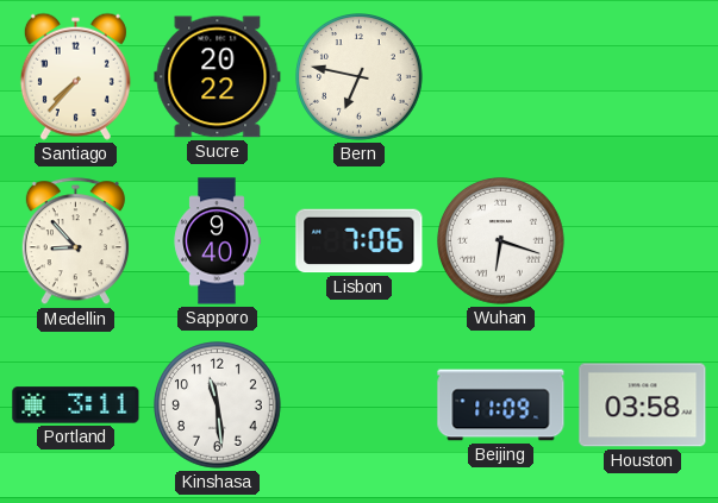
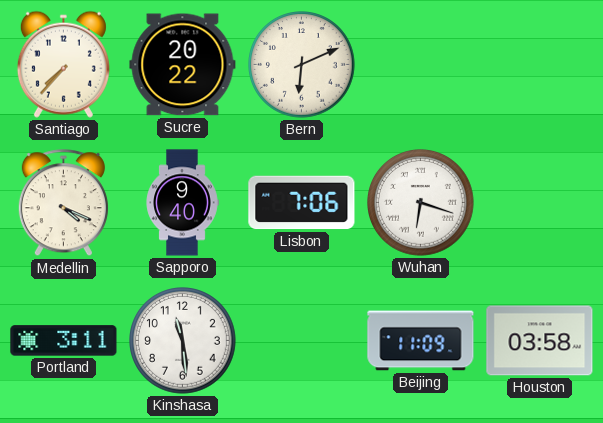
Bern: 6:47 -> 6:11
Medellin: 8:53 -> 4:19
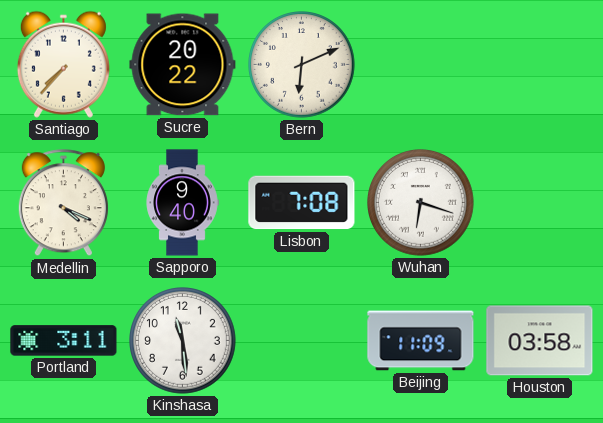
Lisbon: 7:06 -> 7:08
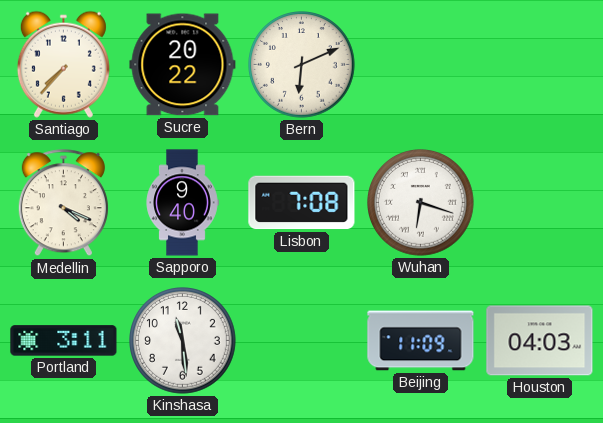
Houston: 03:58 -> 04:03
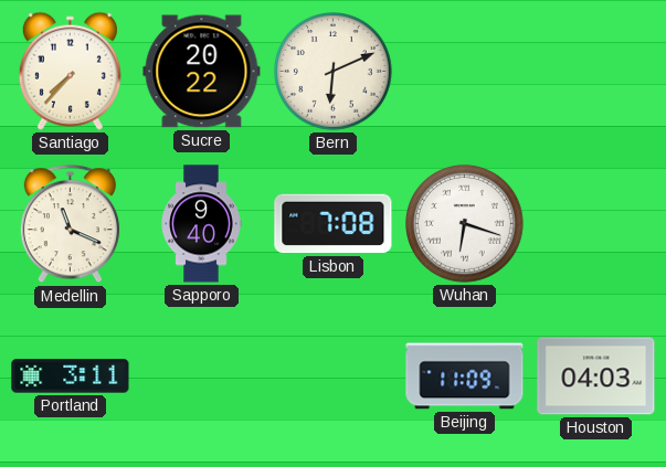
Medellin: 4:19 -> 11:19
Kinshasa: 11:29 -> none
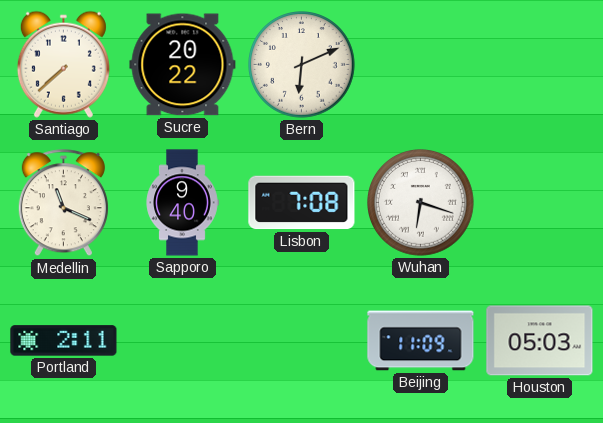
Santiago: 7:37 -> 7:38
Portland: 3:11 -> 2:11
Houston: 04:03 -> 05:03
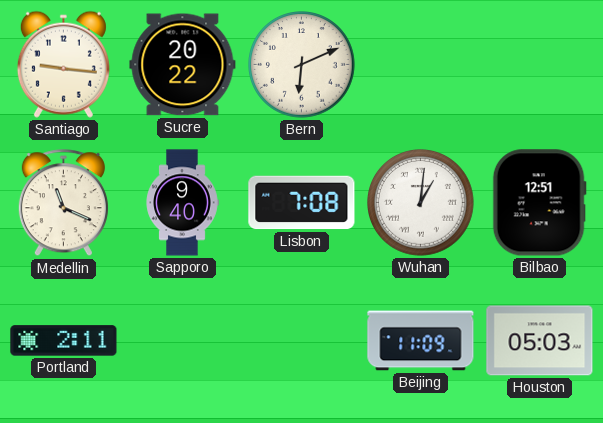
Santiago: 7:38 -> 9:16
Wuhan: 6:18 -> 1:01
Bilbao: none -> 12:51
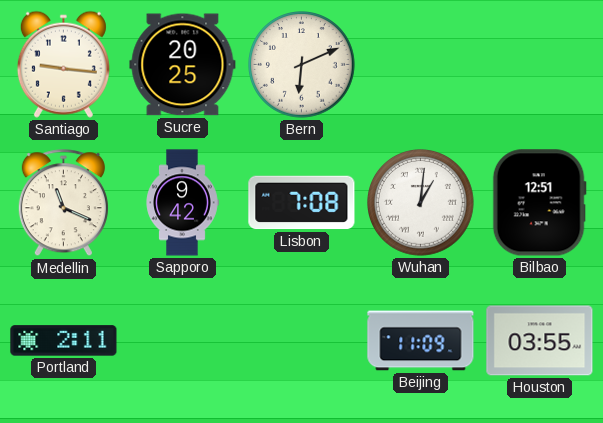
Sucre: 20:22 -> 20:25
Sapporo: 9:40 -> 9:42
Houston: 05:03 -> 03:55
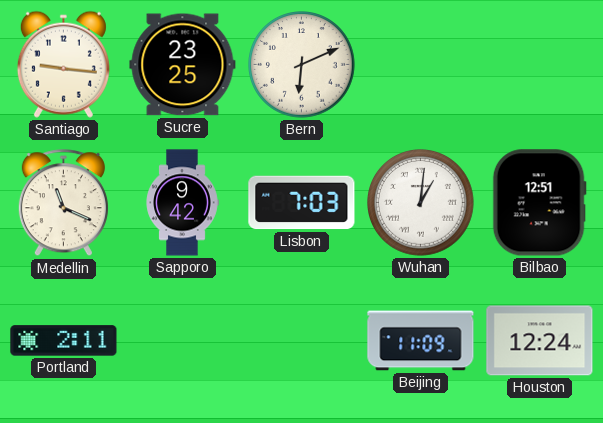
Sucre: 20:25 -> 23:25
Lisbon: 7:08 -> 7:03
Houston: 03:55 -> 12:24
